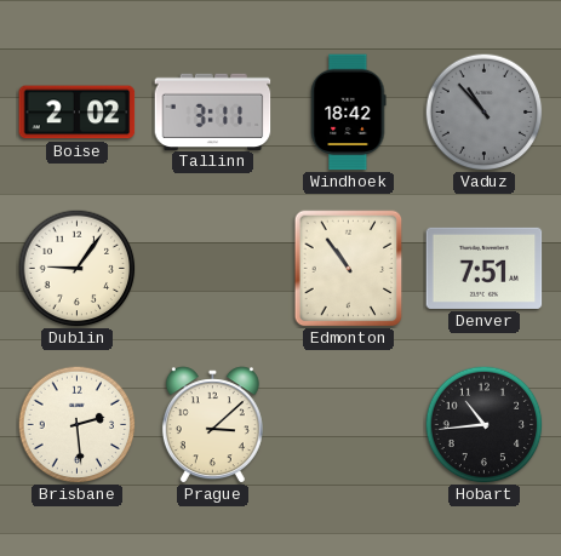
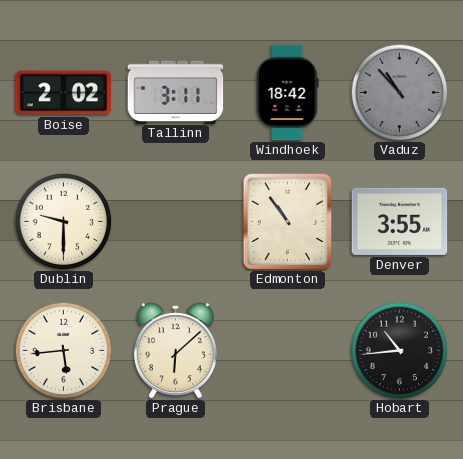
Dublin: 9:06 -> 9:30
Denver: 7:51 -> 3:55
Brisbane: 2:29 -> 5:44
Prague: 3:08 -> 6:08
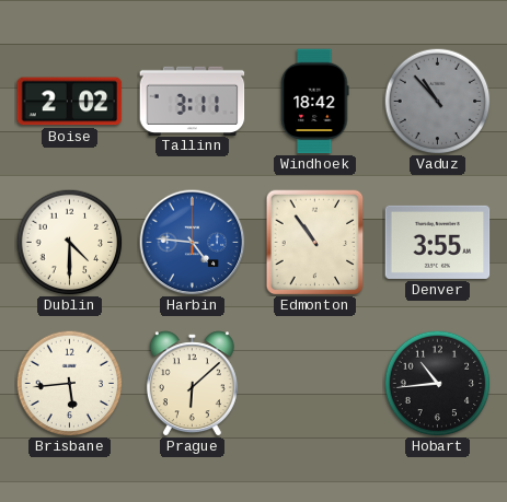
Dublin: 9:30 -> 4:30
Harbin: none -> 4:46
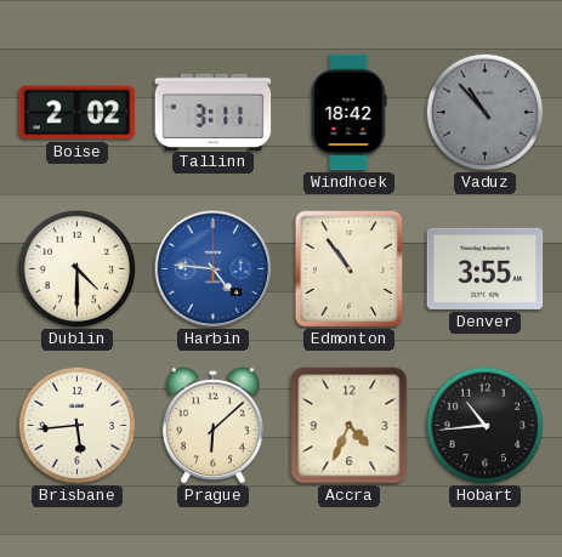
Accra: none -> 4:34
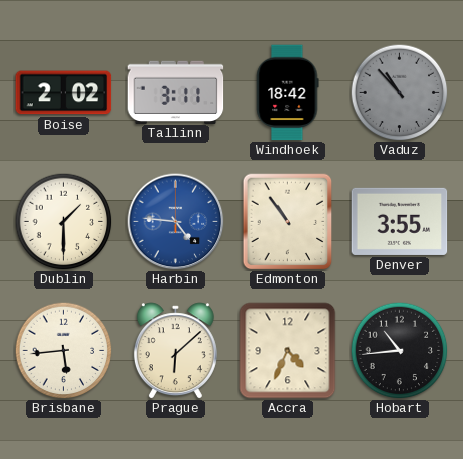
Dublin: 4:30 -> 1:30
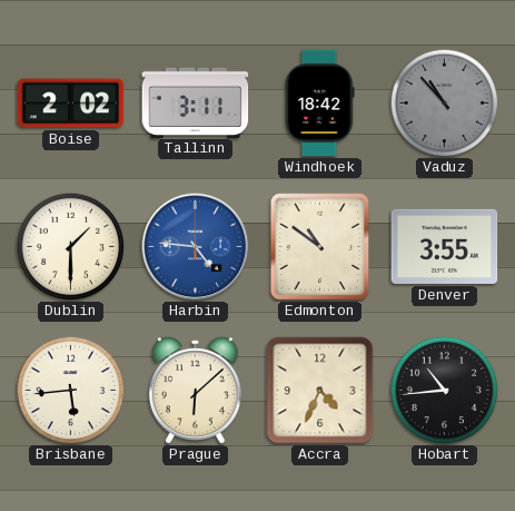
Edmonton: 10:54 -> 10:51
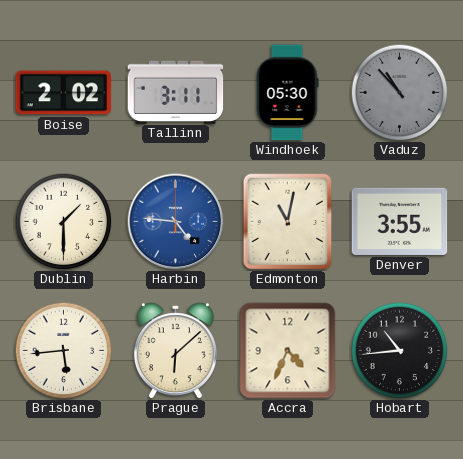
Windhoek: 18:42 -> 05:30
Edmonton: 10:51 -> 11:02
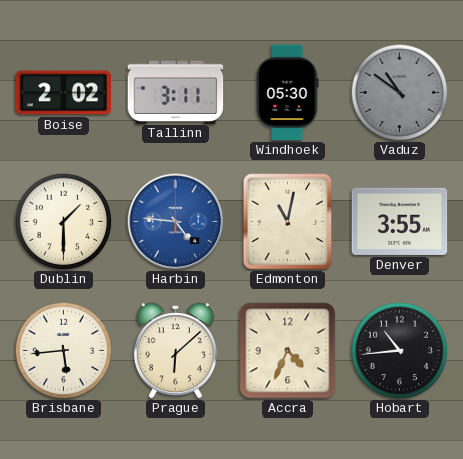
Vaduz: 10:53 -> 10:51
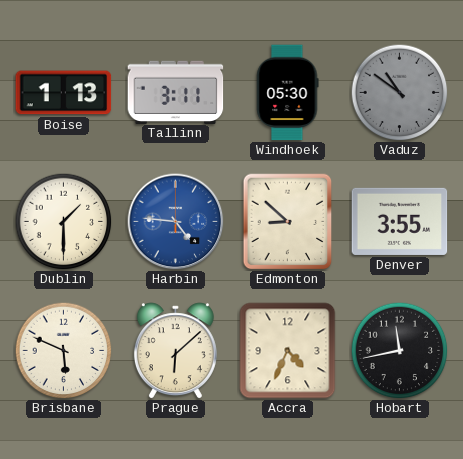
Boise: 2:02 -> 1:13
Edmonton: 11:02 -> 8:52
Brisbane: 5:44 -> 5:49
Hobart: 10:44 -> 11:43
